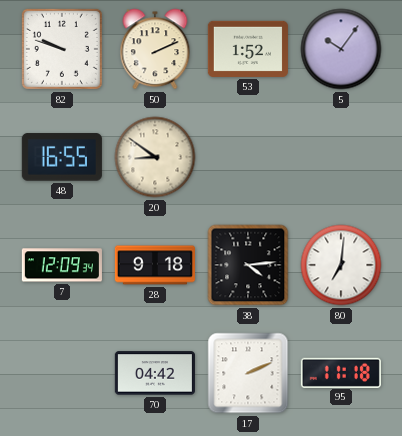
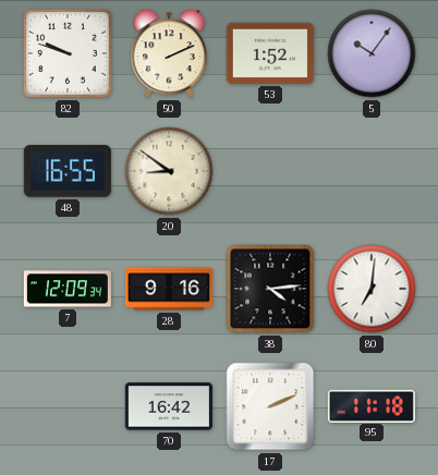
28: 9:18 -> 9:16
70: 04:42 -> 16:42
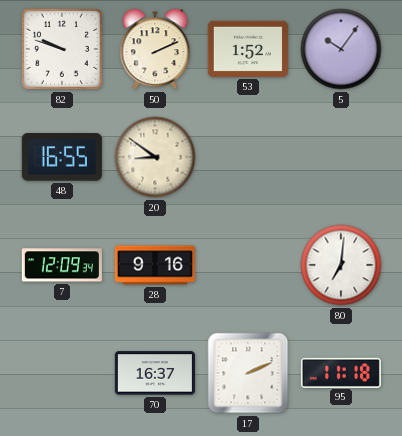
38: 4:14 -> none
70: 16:42 -> 16:37
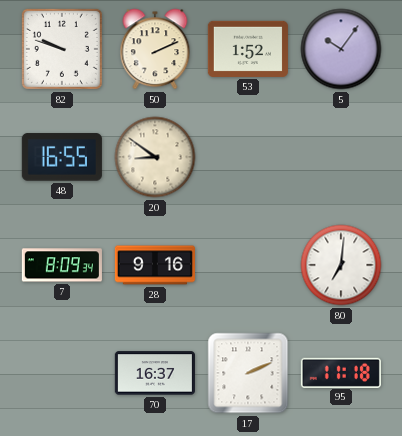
7: 12:09 -> 8:09
